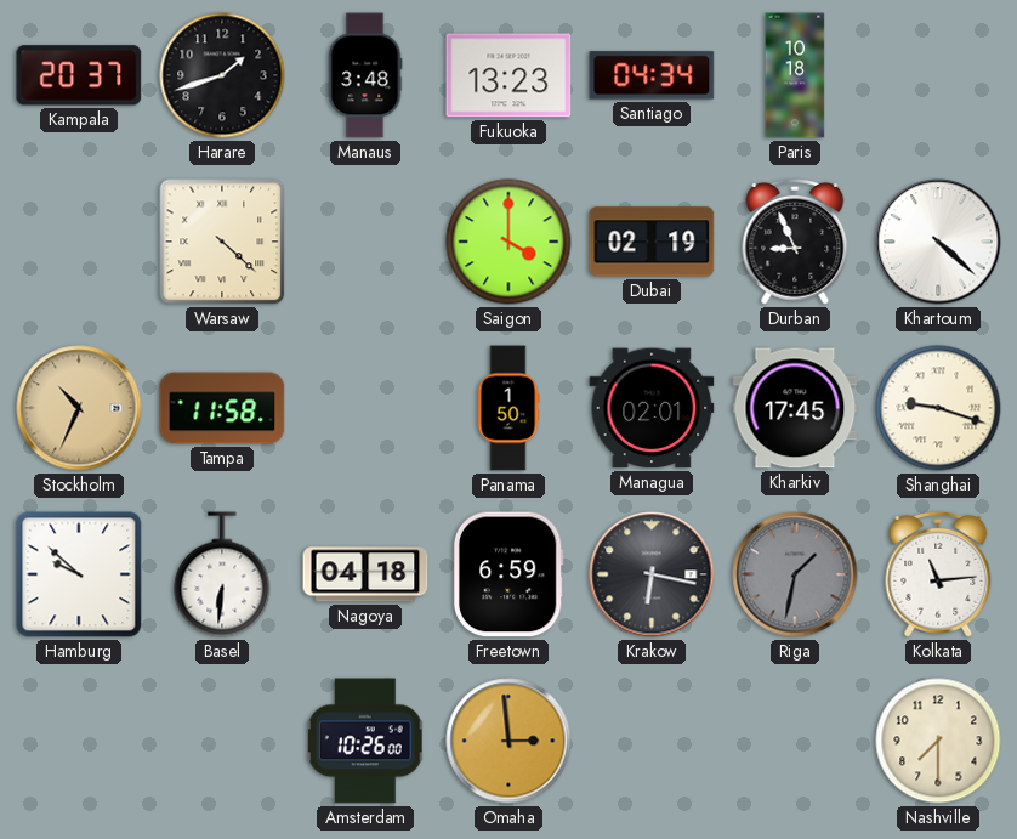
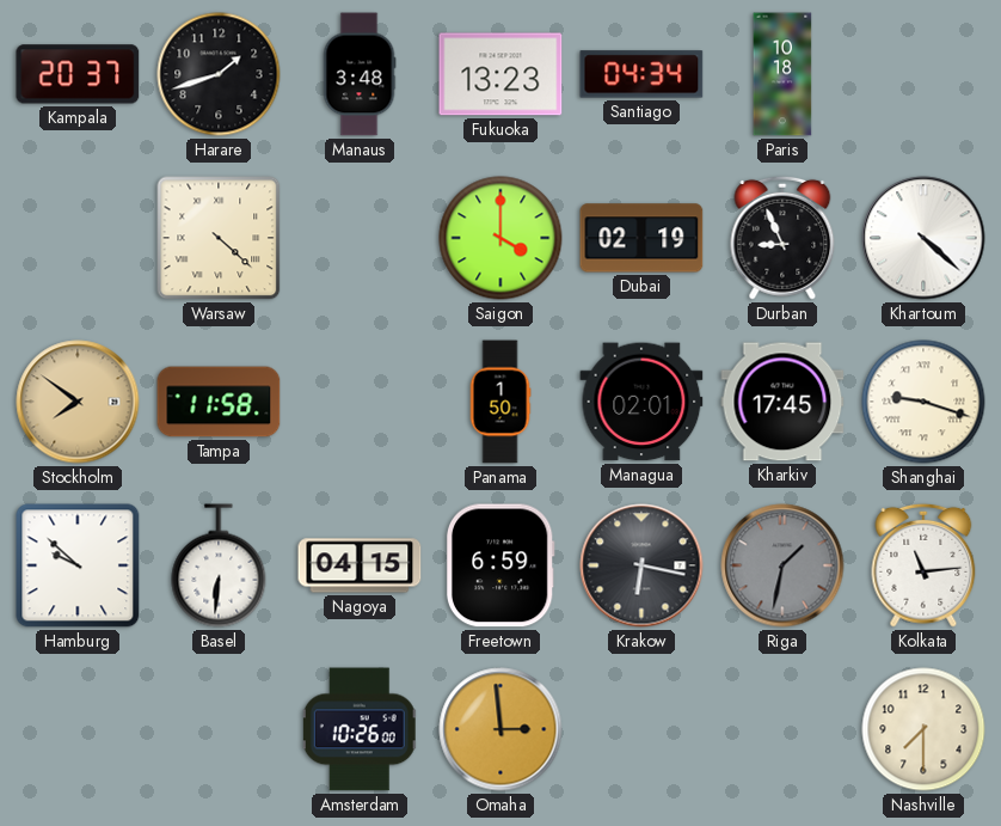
Stockholm: 10:34 -> 7:51
Nagoya: 04:18 -> 04:15
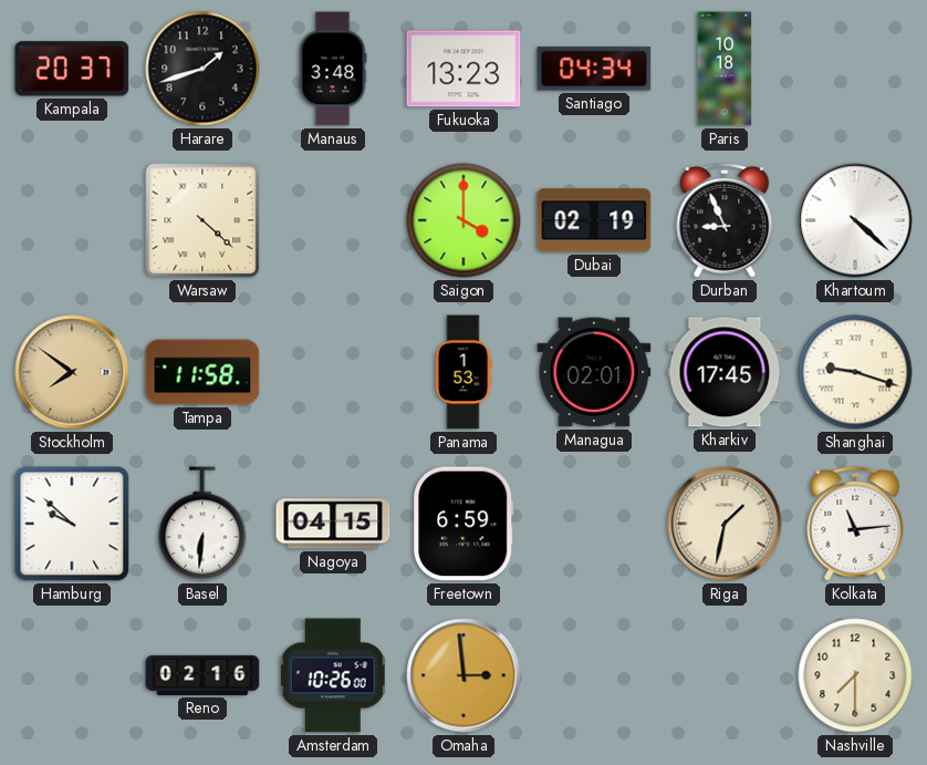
Panama: 1:50 -> 1:53
Krakow: 6:17 -> none
Riga dial: grey -> cream
Reno: none -> 02:16
